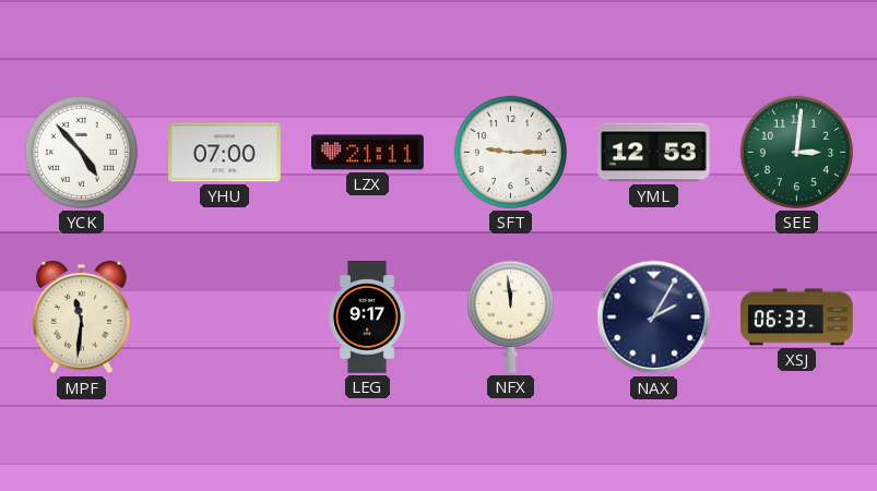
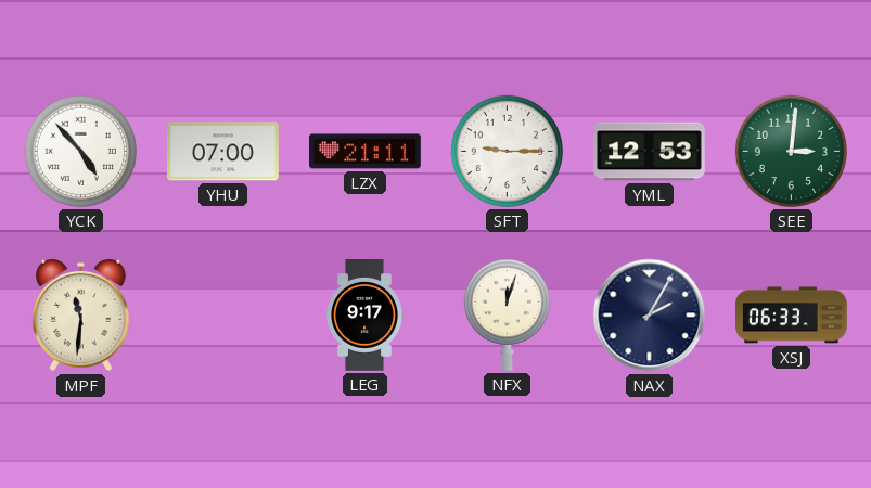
NFX: 11:59 -> 12:03
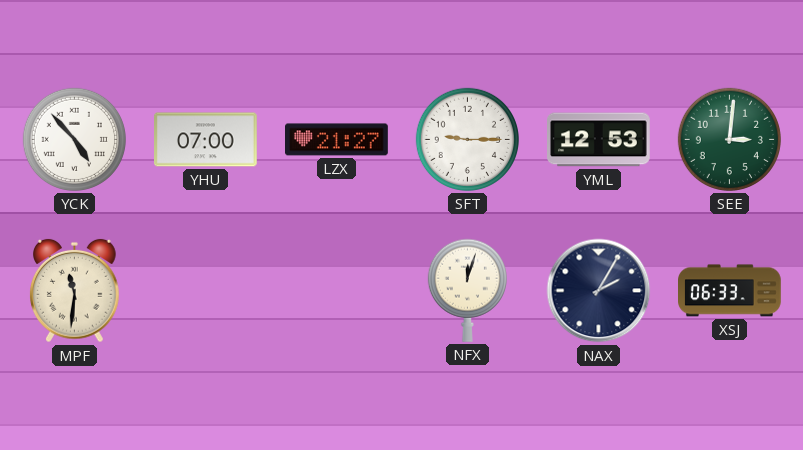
LZX: 21:11 -> 21:27
LEG: 9:17 -> none
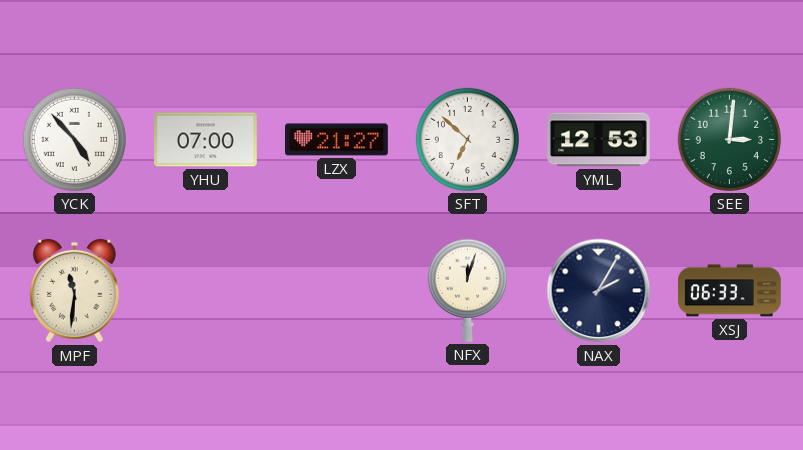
SFT: 9:15 -> 6:52
